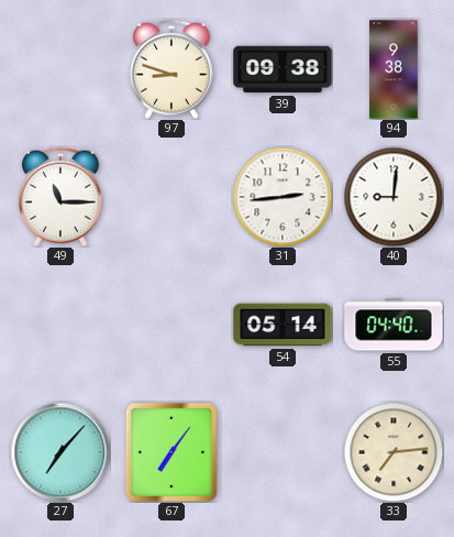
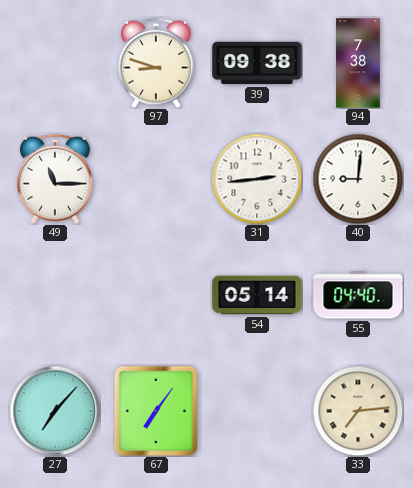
94: 9:38 -> 7:38
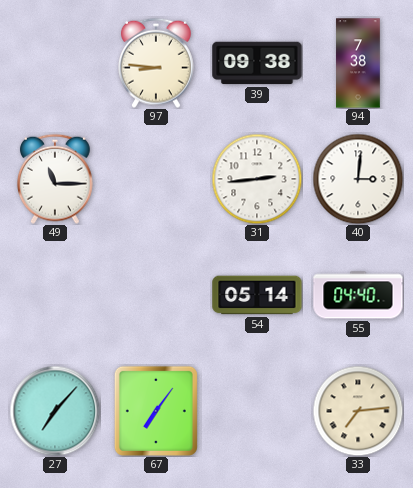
97: 8:48 -> 8:46
40: 9:01 -> 3:01
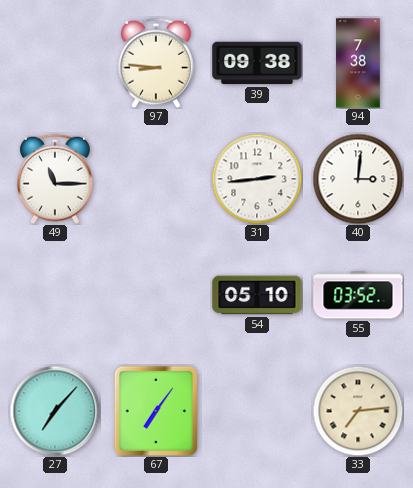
54: 05:14 -> 05:10
55: 04:40 -> 03:52
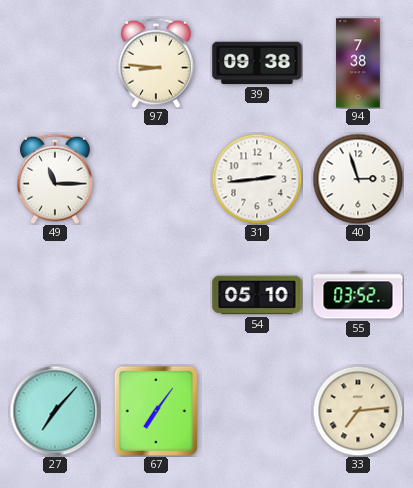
40: 3:01 -> 2:57
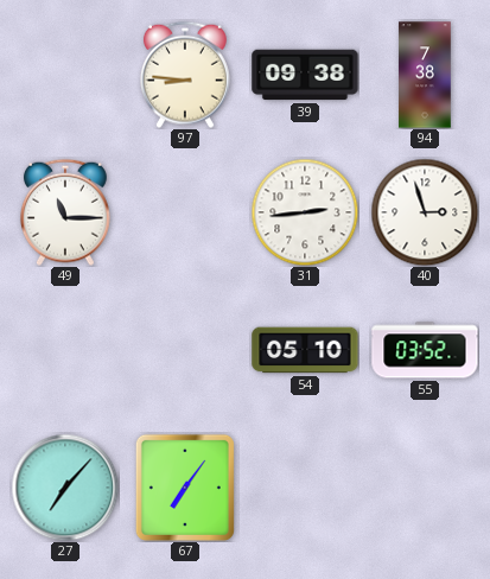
33: 7:14 -> none
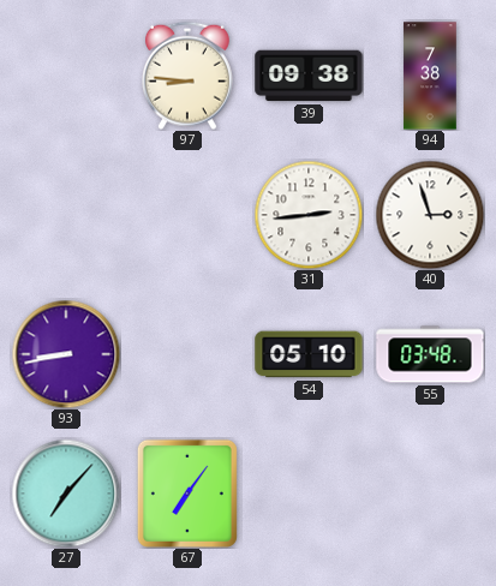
49: 11:15 -> none
93: none -> 8:43
55: 03:52 -> 03:48
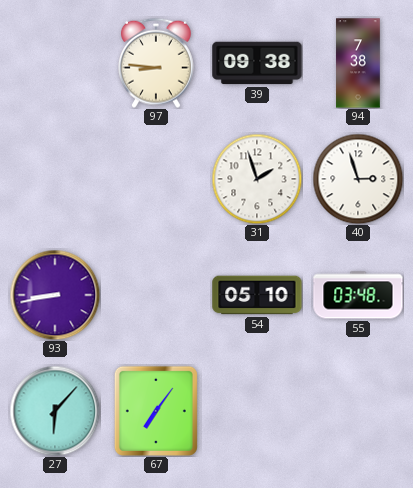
31: 2:44 -> 1:57
27: 7:07 -> 6:07
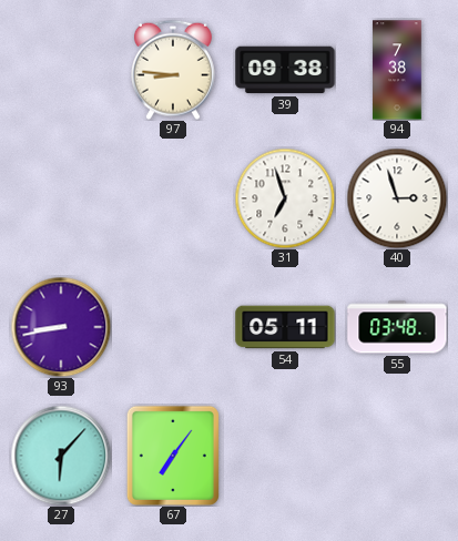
31: 1:57 -> 6:57
54: 05:10 -> 05:11
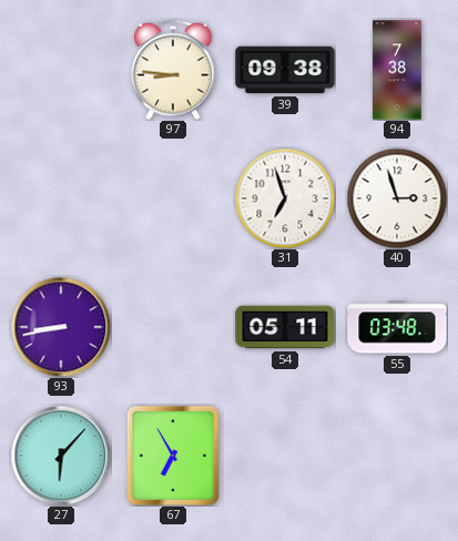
67: 7:06 -> 6:55
